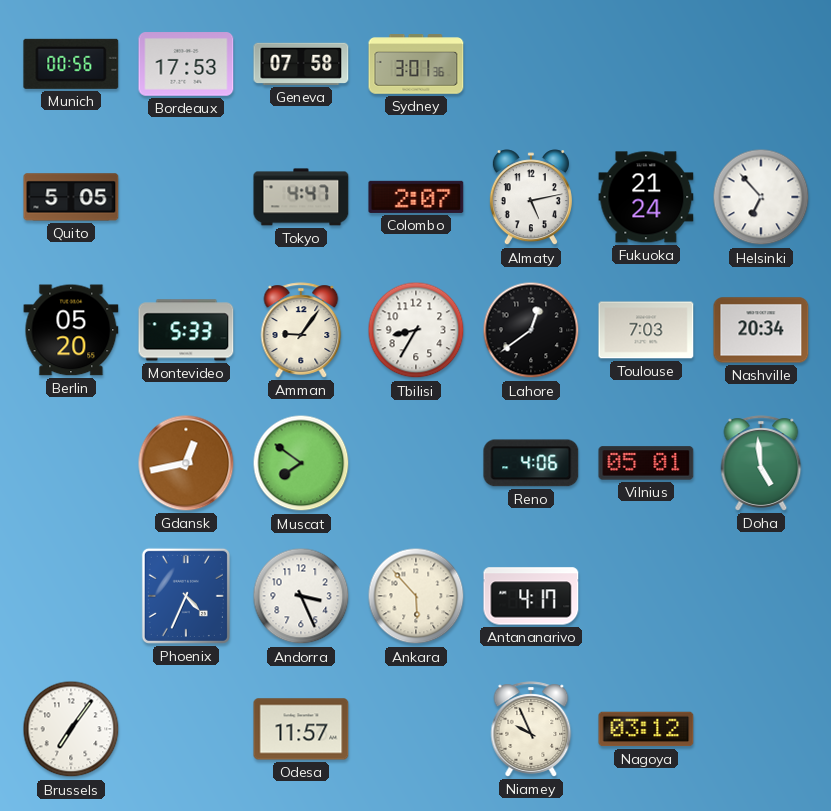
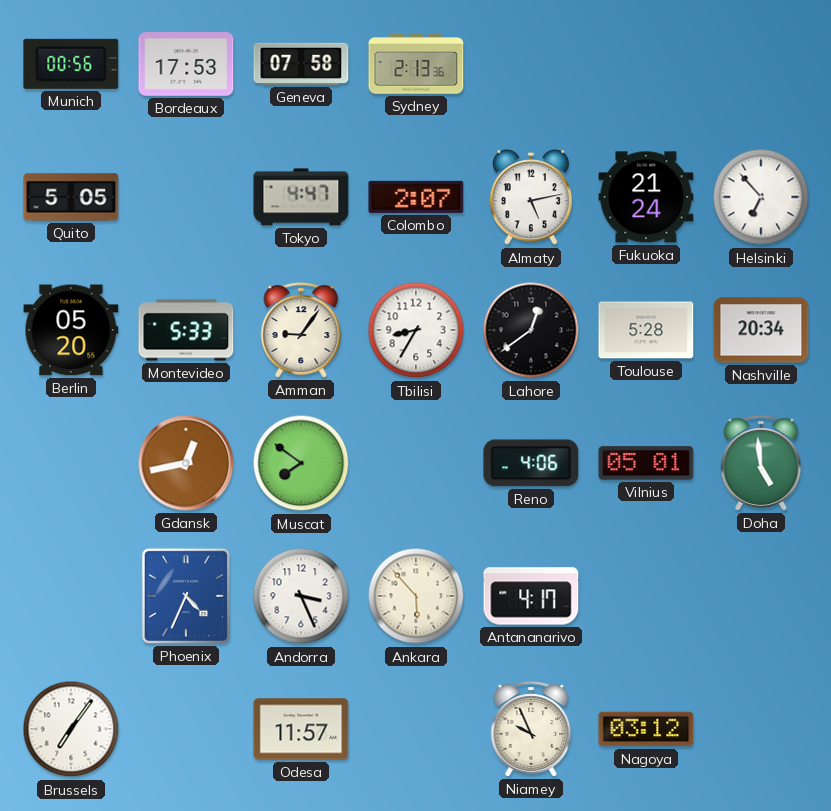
Sydney: 3:01 -> 2:13
Toulouse: 7:03 -> 5:28
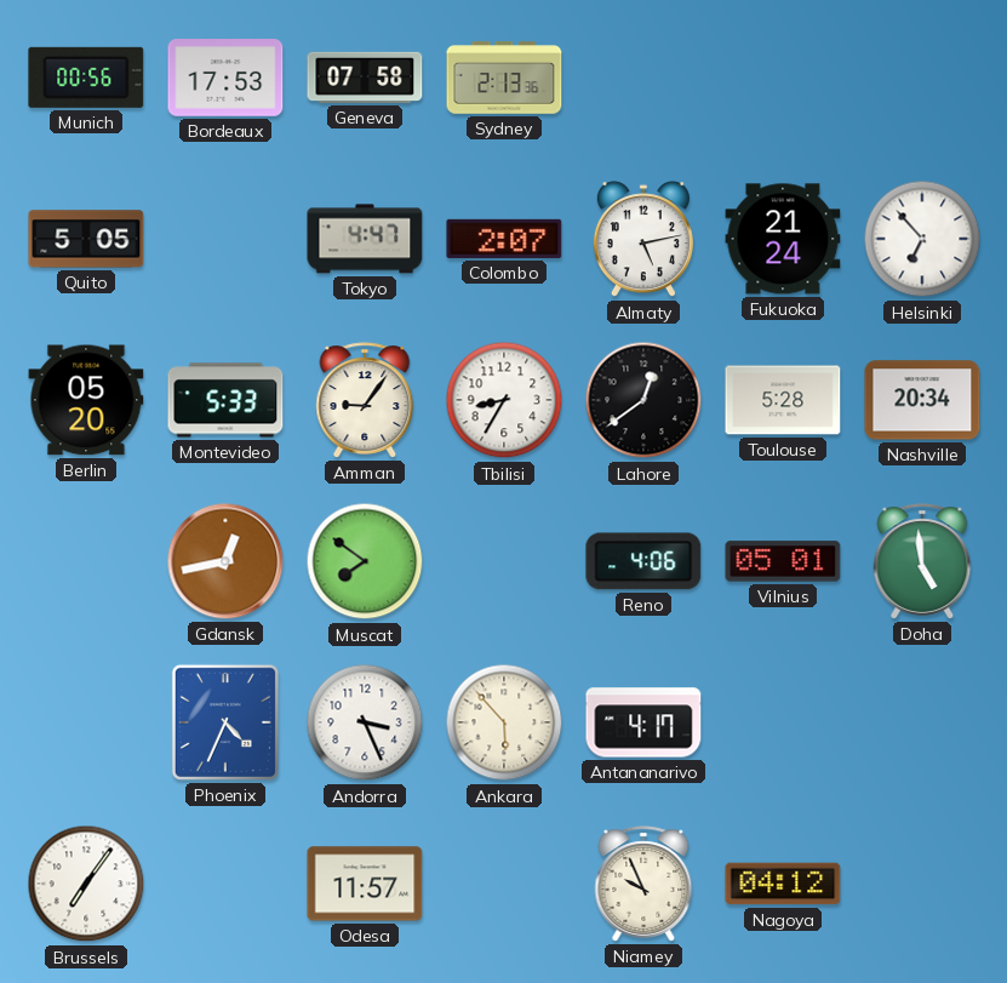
Nagoya: 03:12 -> 04:12
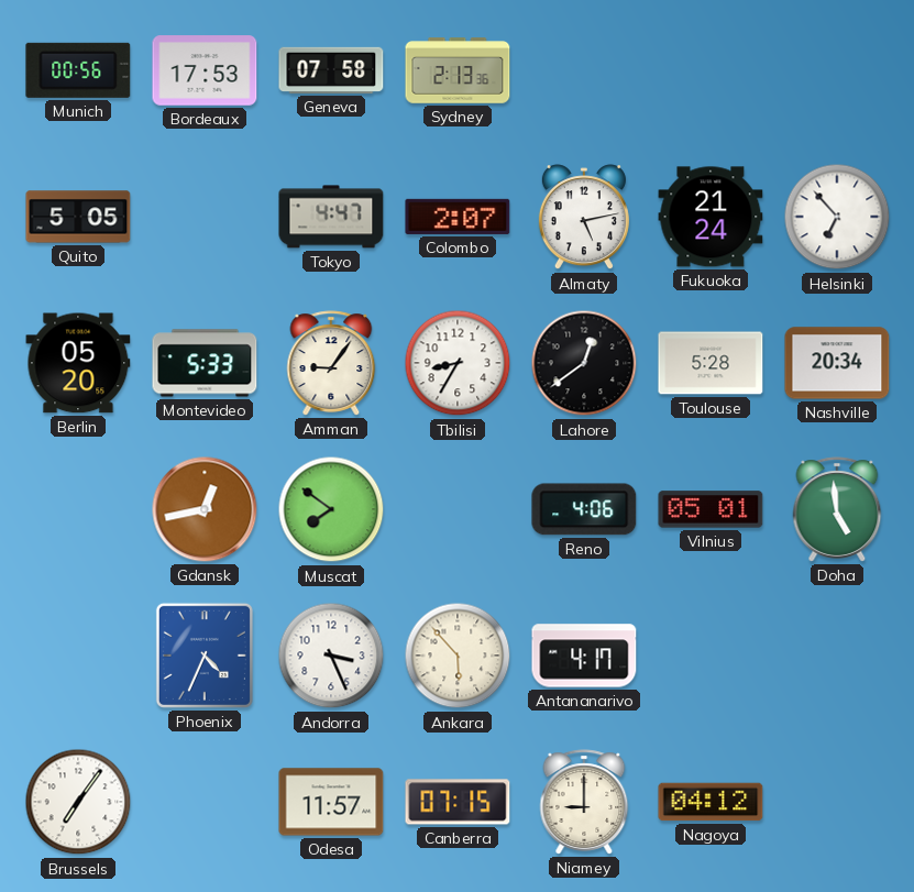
Canberra: none -> 07:15
Niamey: 9:56 -> 9:00
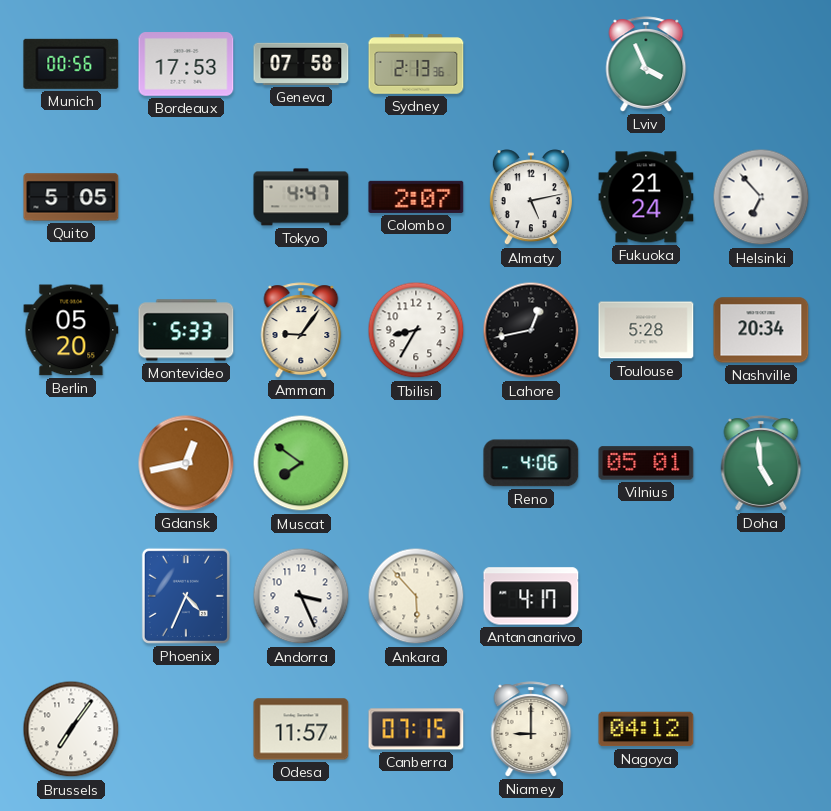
Lviv: none -> 3:56
Lahore: 12:39 -> 12:43
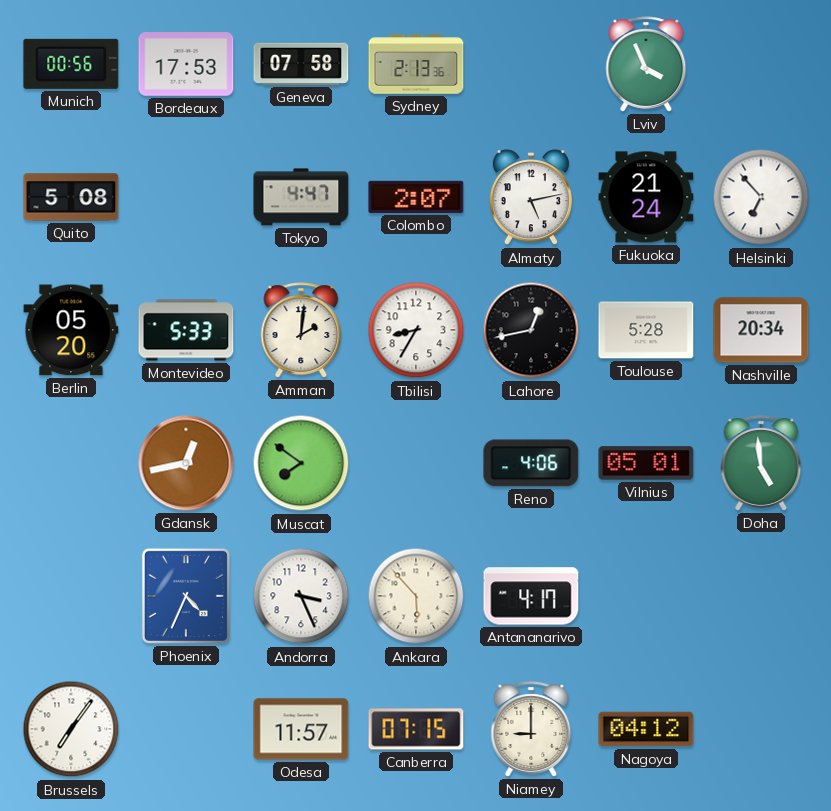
Quito: 5:05 -> 5:08
Amman: 9:06 -> 2:01
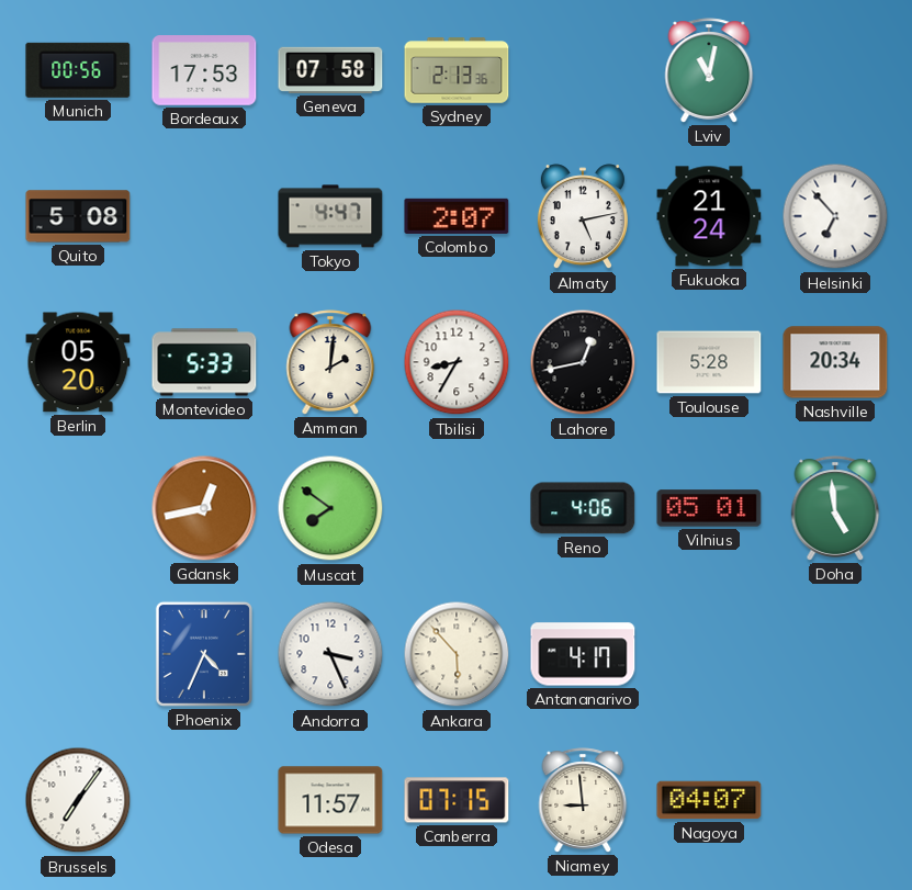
Lviv: 3:56 -> 11:02
Niamey: 9:00 -> 8:59
Nagoya: 04:12 -> 04:07
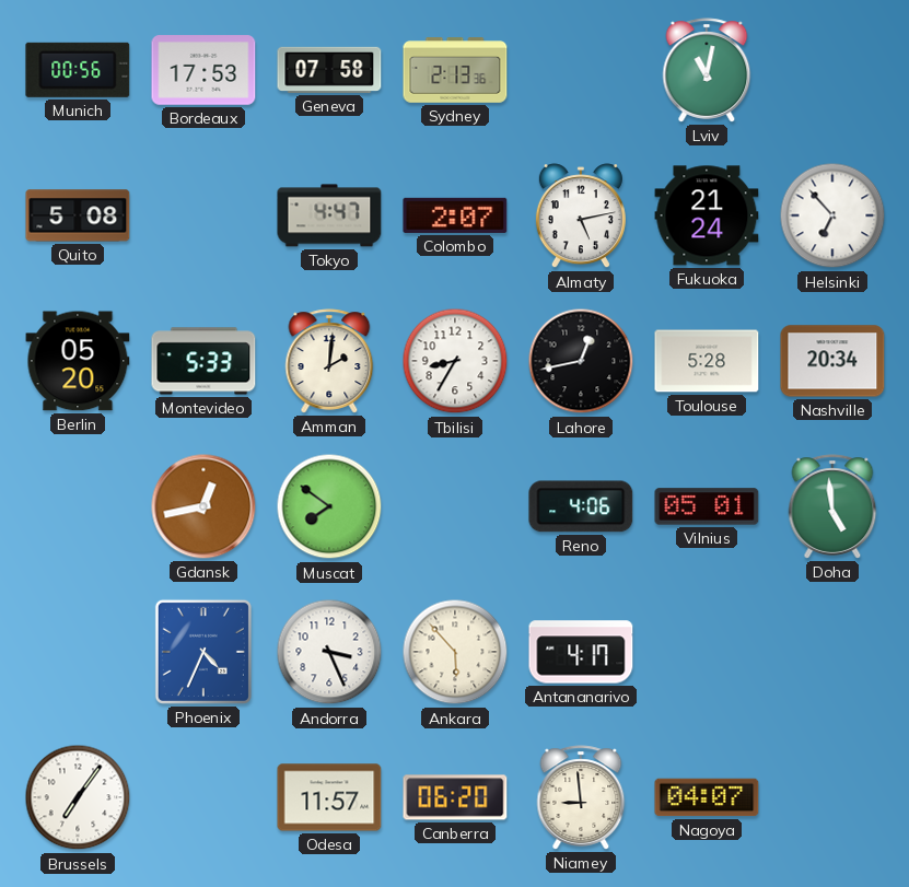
Canberra: 07:15 -> 06:20
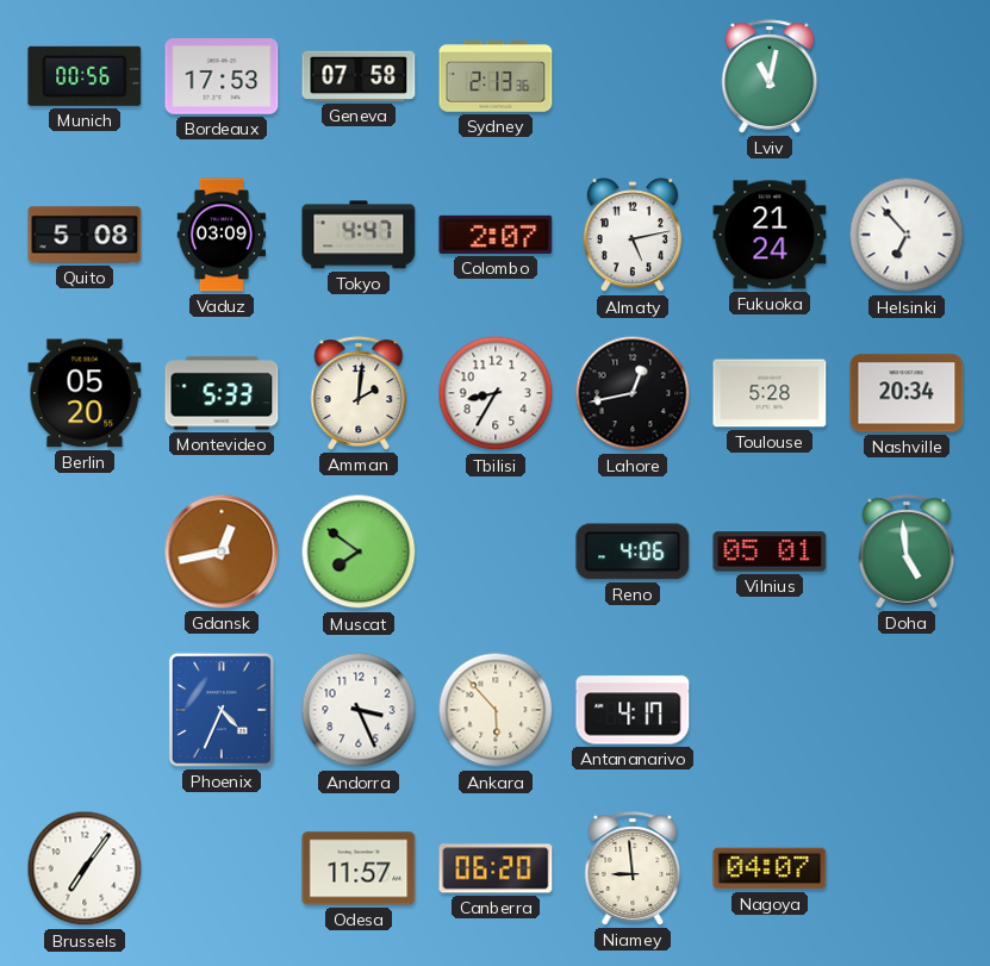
Vaduz: none -> 03:09
